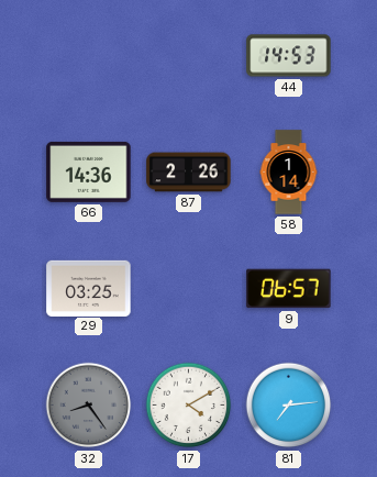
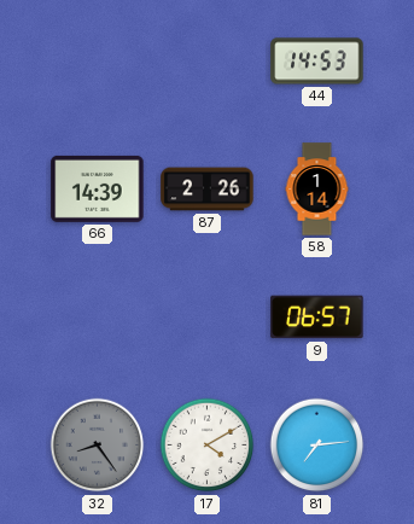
66: 14:36 -> 14:39
29: 03:25 -> none
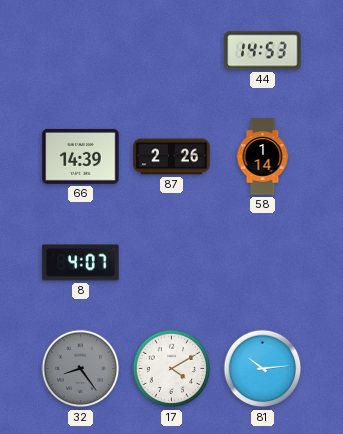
8: none -> 4:07
9: 06:57 -> none
81: 7:14 -> 10:14
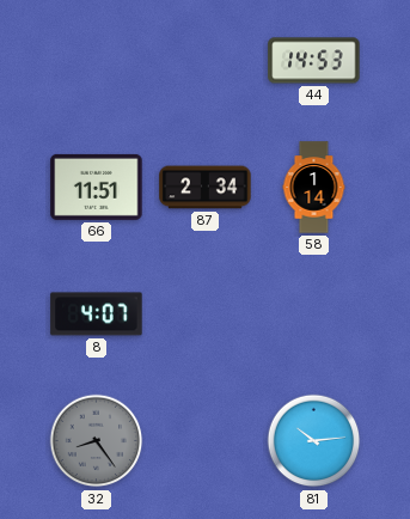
66: 14:39 -> 11:51
87: 2:26 -> 2:34
17: 4:10 -> none
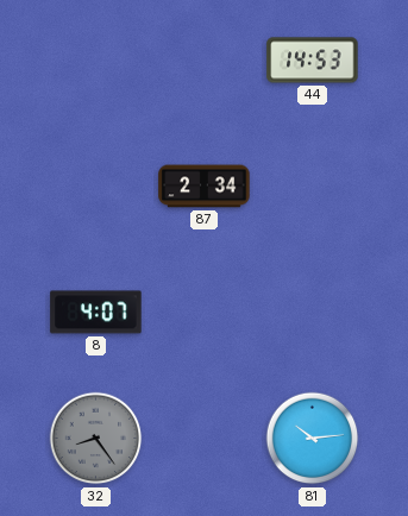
66: 11:51 -> none
58: 1:14 -> none
